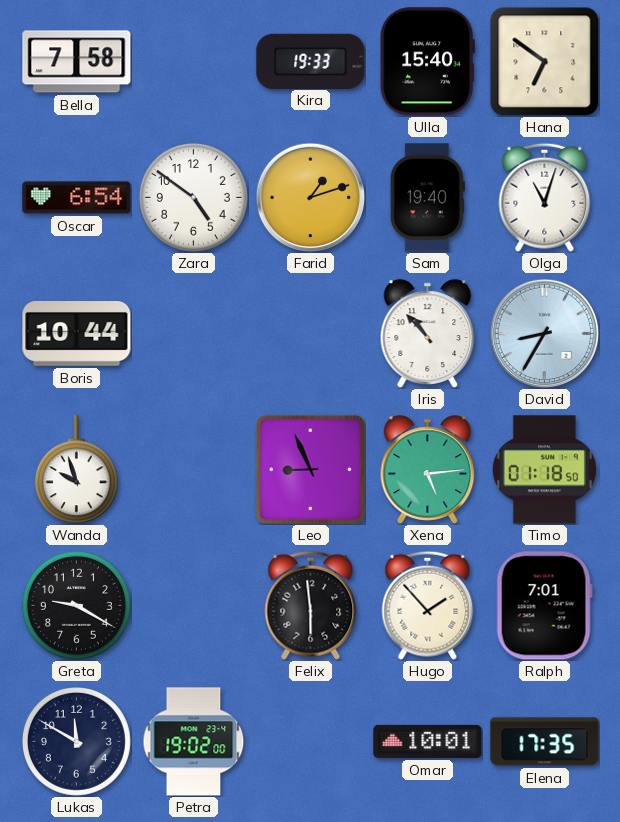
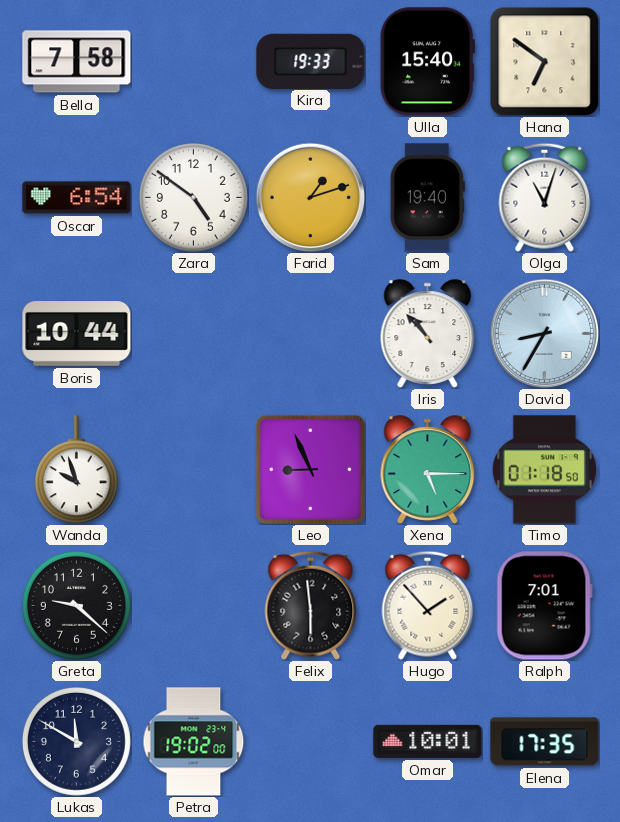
Xena: 5:14 -> 5:15
Greta: 9:20 -> 9:22
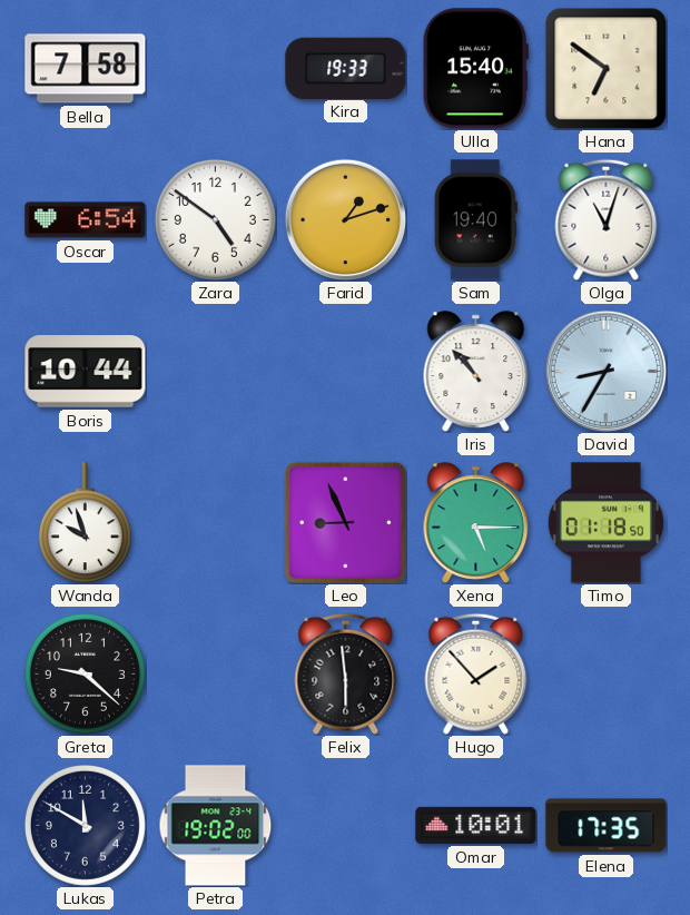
Ralph: 7:01 -> none
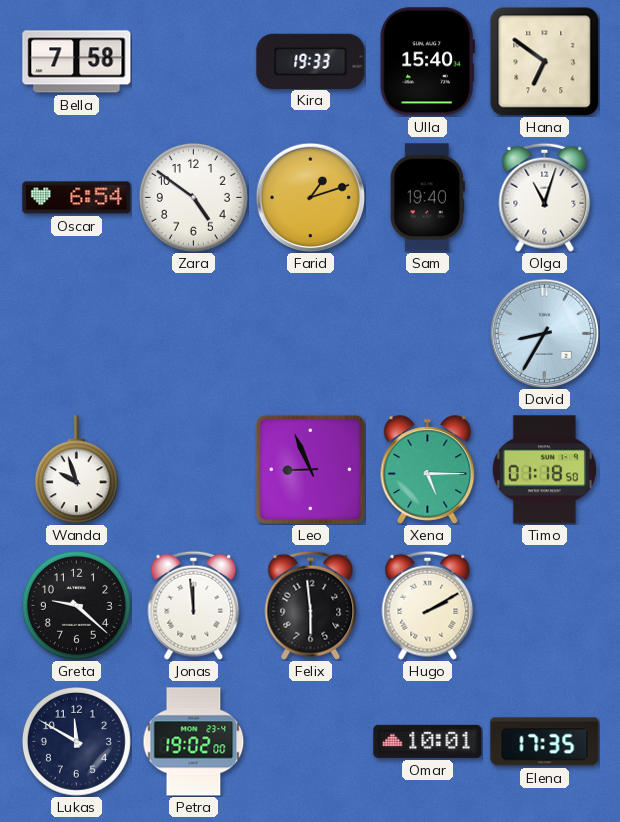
Boris: 10:44 -> none
Iris: 10:53 -> none
Jonas: none -> 11:59
Hugo: 1:53 -> 2:10
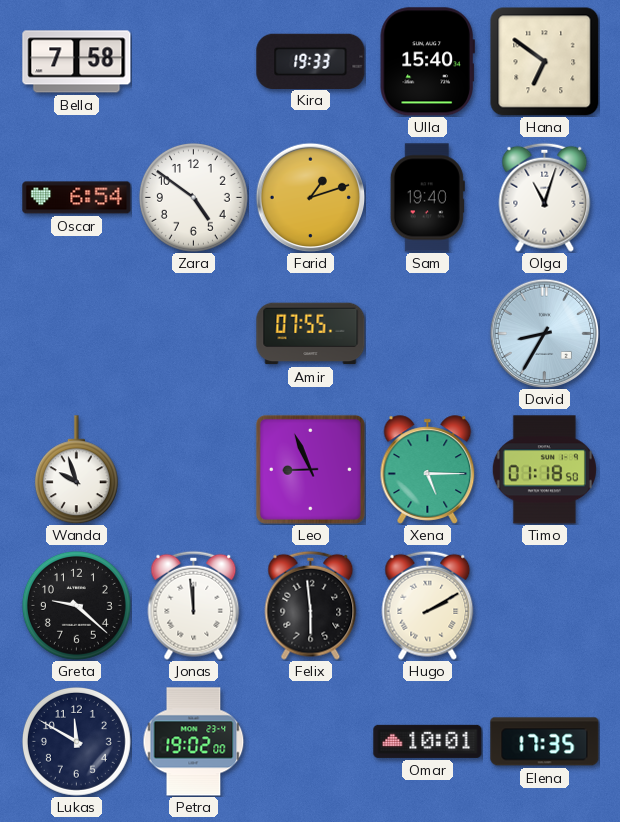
Amir: none -> 07:55
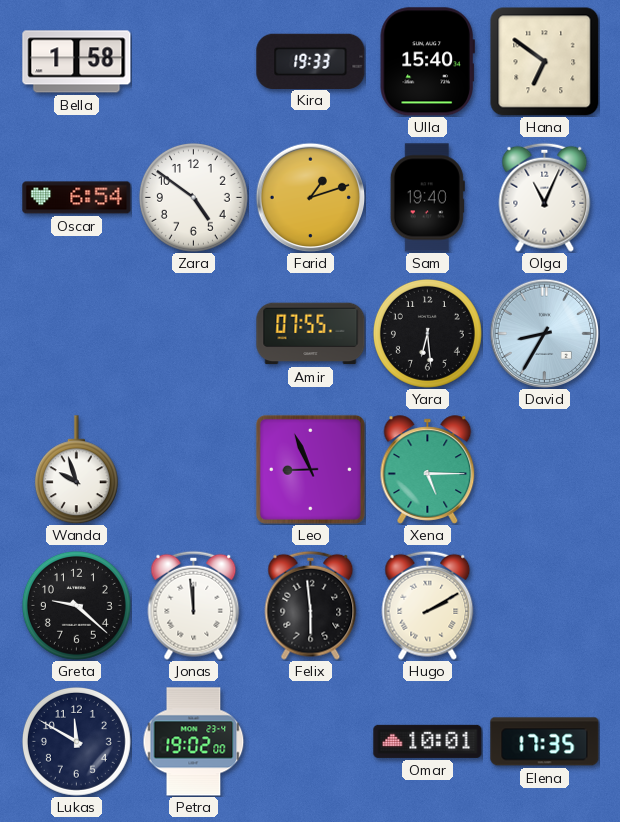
Bella: 7:58 -> 1:58
Olga: 11:03 -> 11:04
Yara: none -> 6:29
Timo: 01:18 -> none
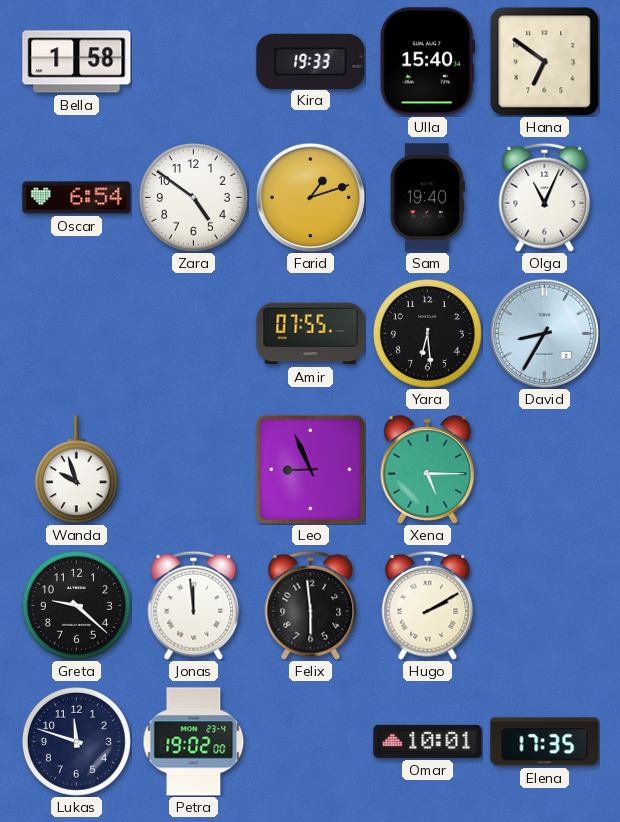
Lukas: 11:50 -> 11:48
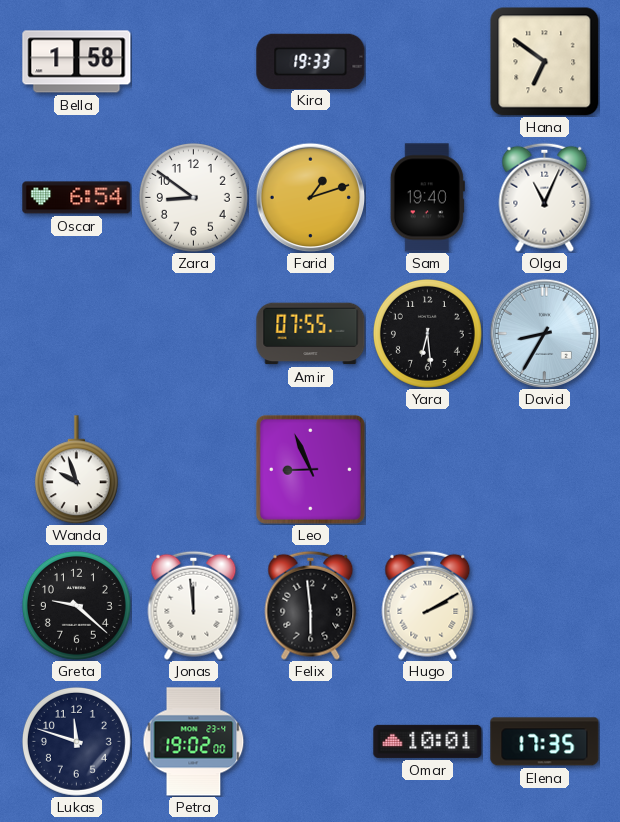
Ulla: 15:40 -> none
Zara: 4:51 -> 8:51
Xena: 5:15 -> none
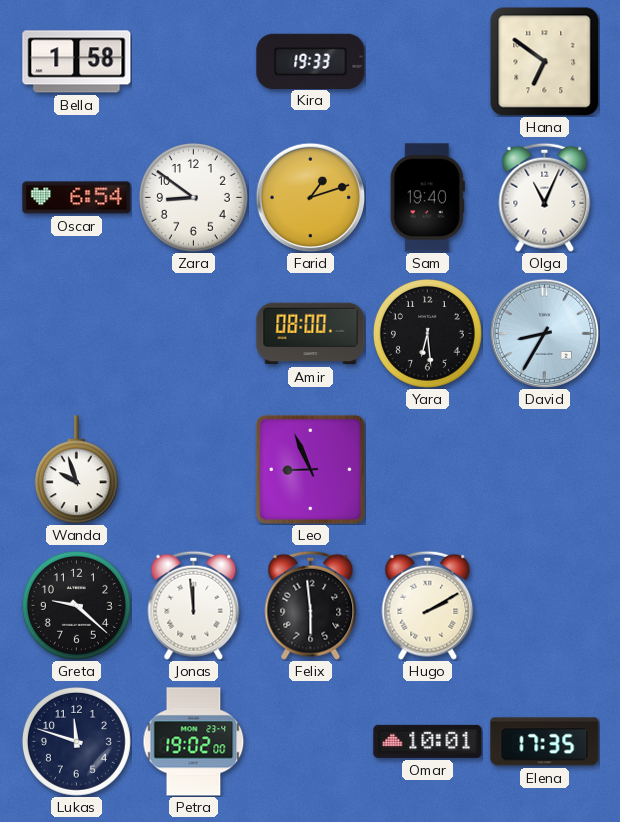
Amir: 07:55 -> 08:00
